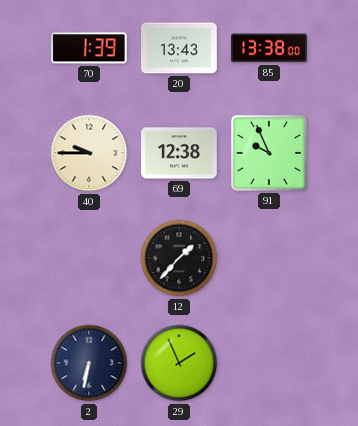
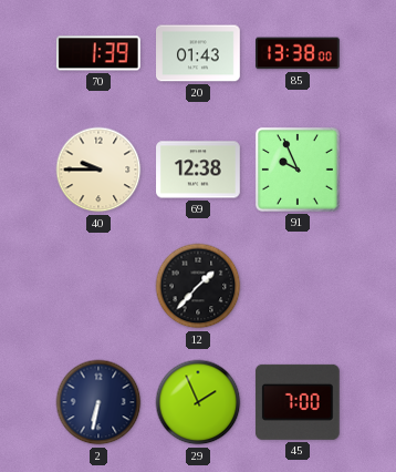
20: 13:43 -> 01:43
45: none -> 7:00
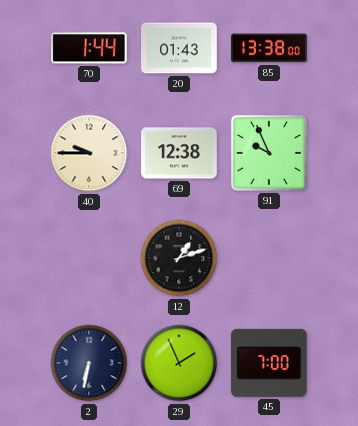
70: 1:39 -> 1:44
12: 1:37 -> 1:12
